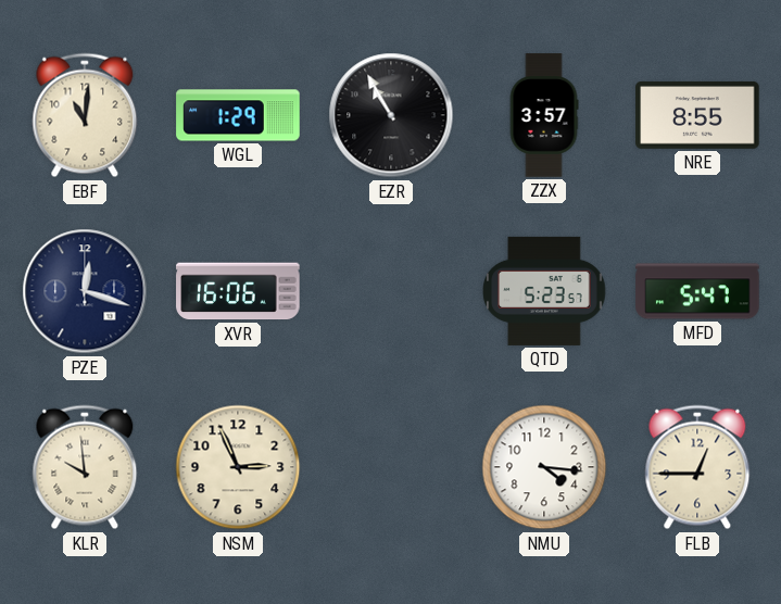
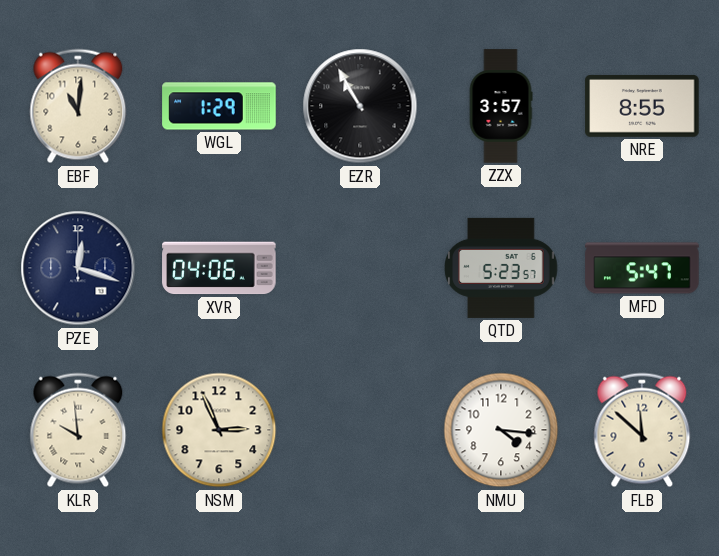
XVR: 16:06 -> 04:06
FLB: 12:45 -> 11:52
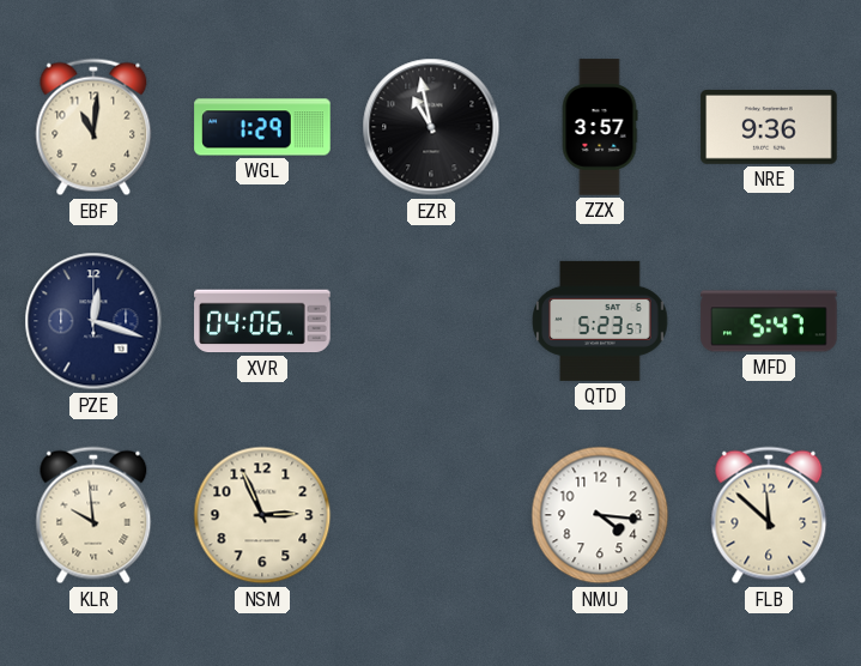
EZR: 10:55 -> 10:58
NRE: 8:55 -> 9:36
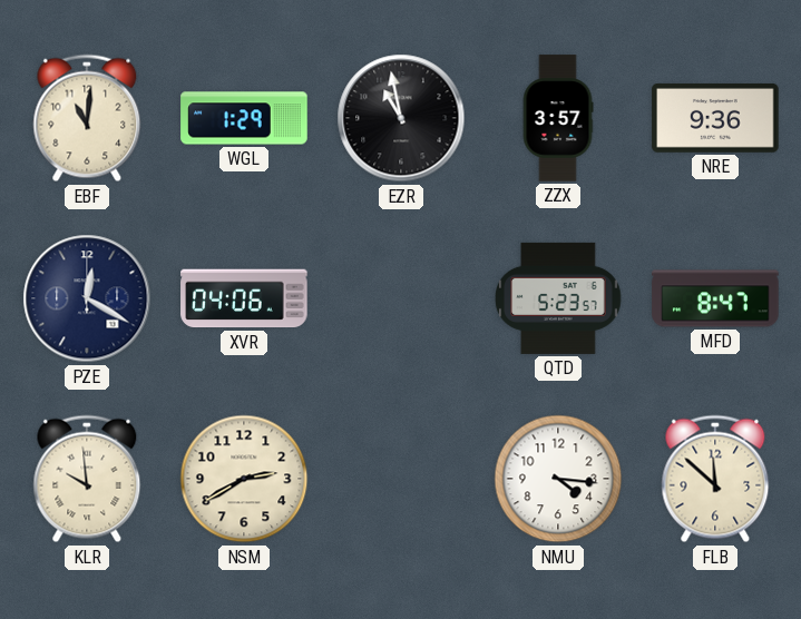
PZE: 12:18 -> 12:20
MFD: 5:47 -> 8:47
NSM: 2:56 -> 2:40
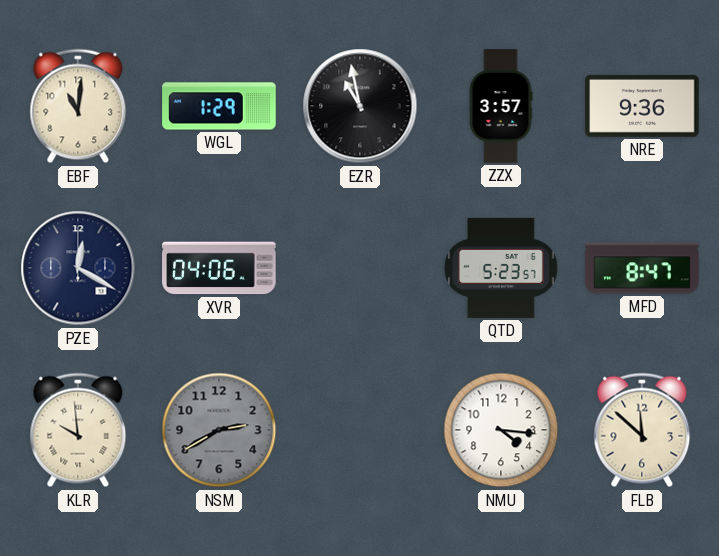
NSM dial: cream -> grey
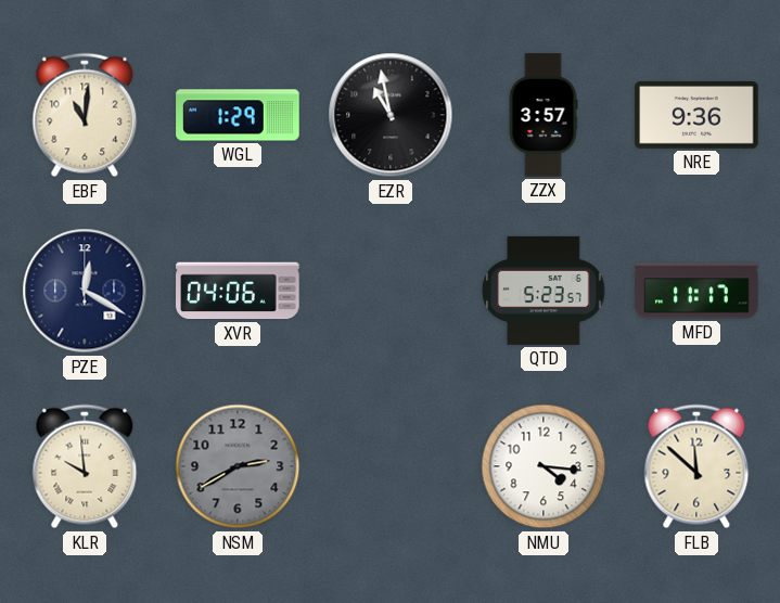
MFD: 8:47 -> 11:17
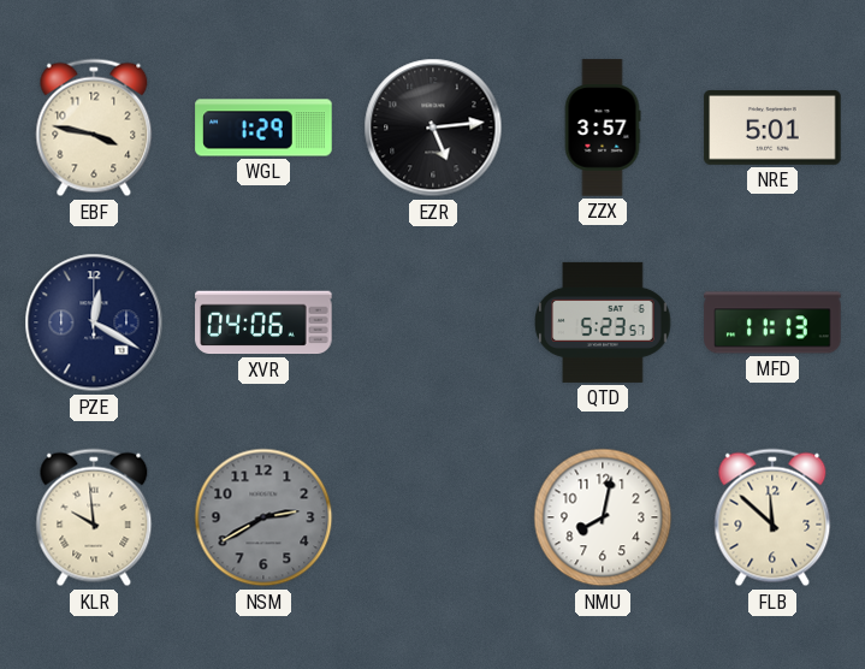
EBF: 11:01 -> 3:47
EZR: 10:58 -> 5:14
NRE: 9:36 -> 5:01
MFD: 11:17 -> 11:13
NMU: 4:16 -> 8:02
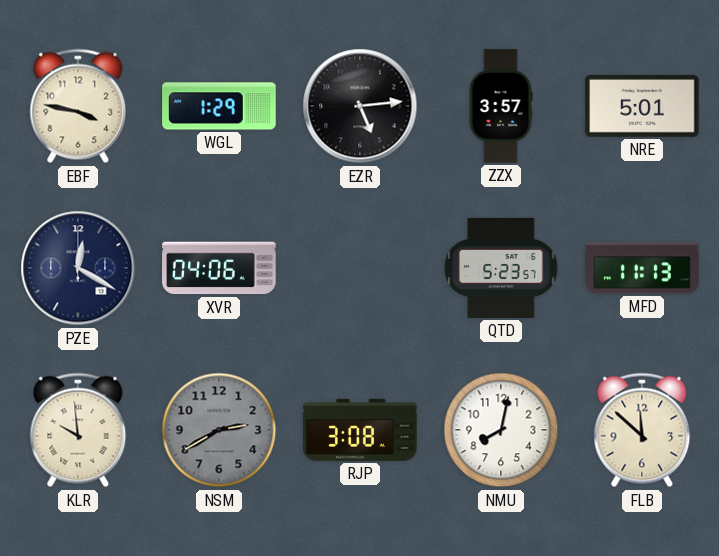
RJP: none -> 3:08
